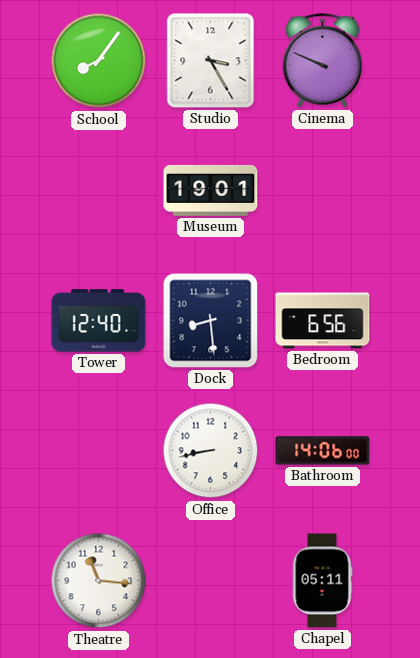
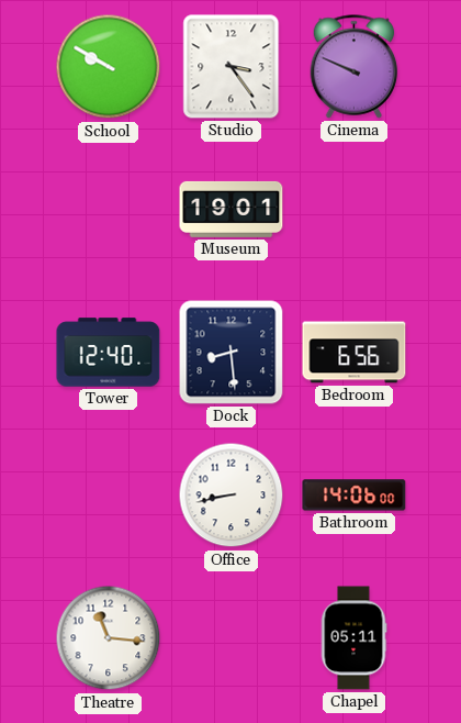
School: 8:06 -> 9:50
Studio: 3:25 -> 3:24
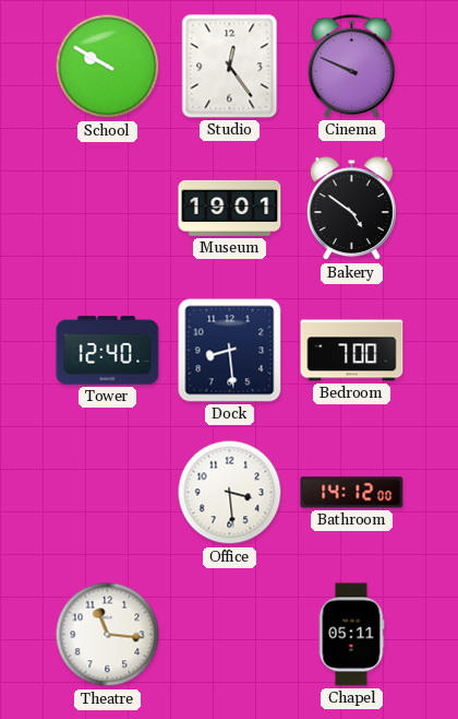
Studio: 3:24 -> 12:24
Bakery: none -> 4:51
Bedroom: 6:56 -> 7:00
Office: 8:43 -> 3:29
Bathroom: 14:06 -> 14:12
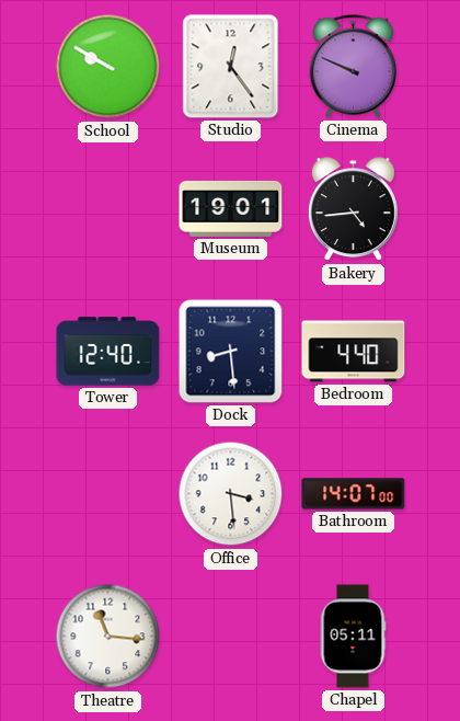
Bakery: 4:51 -> 4:44
Bedroom: 7:00 -> 4:40
Bathroom: 14:12 -> 14:07
